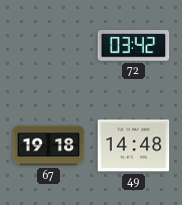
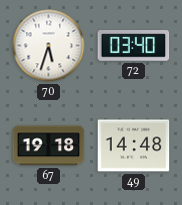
70: none -> 5:33
72: 03:42 -> 03:40
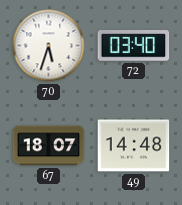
67: 19:18 -> 18:07
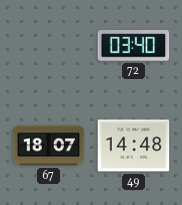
70: 5:33 -> none
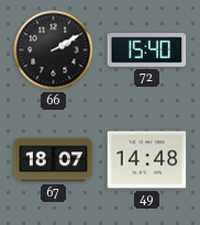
66: none -> 2:10
72: 03:40 -> 15:40
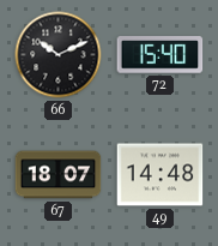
66: 2:10 -> 10:11
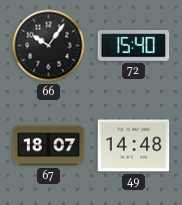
66: 10:11 -> 10:06
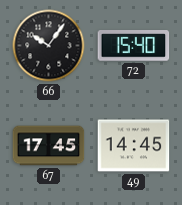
67: 18:07 -> 17:45
49: 14:48 -> 14:45
